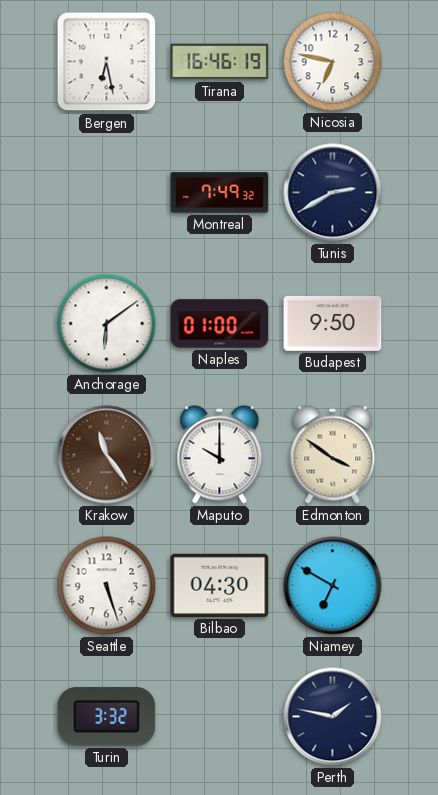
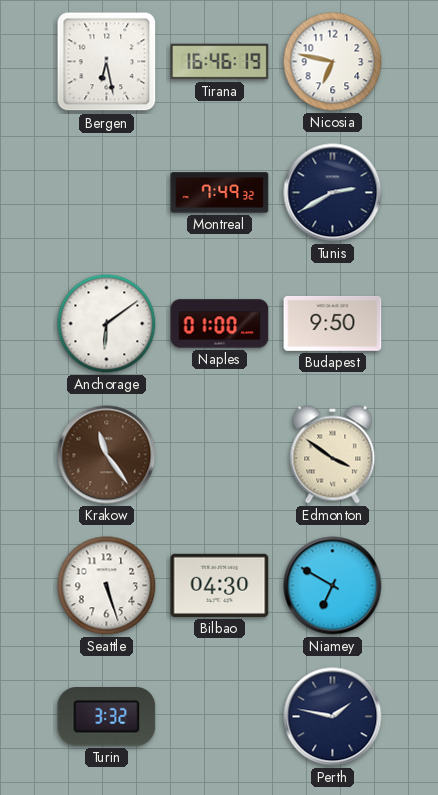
Maputo: 10:00 -> none
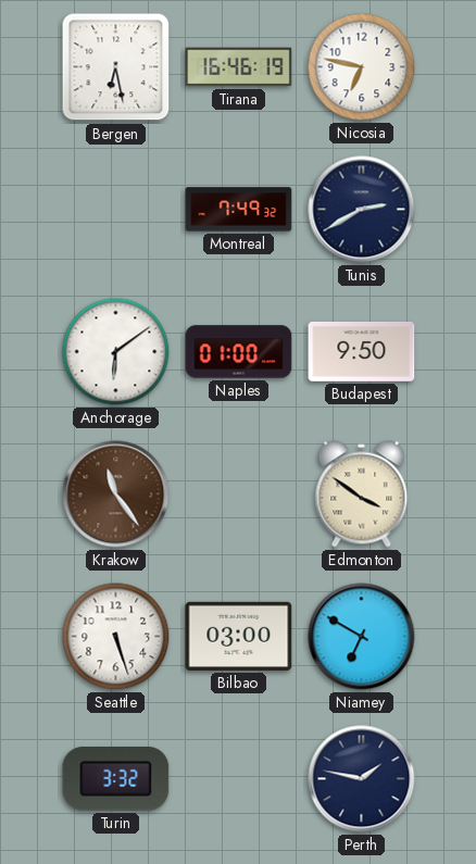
Bilbao: 04:30 -> 03:00
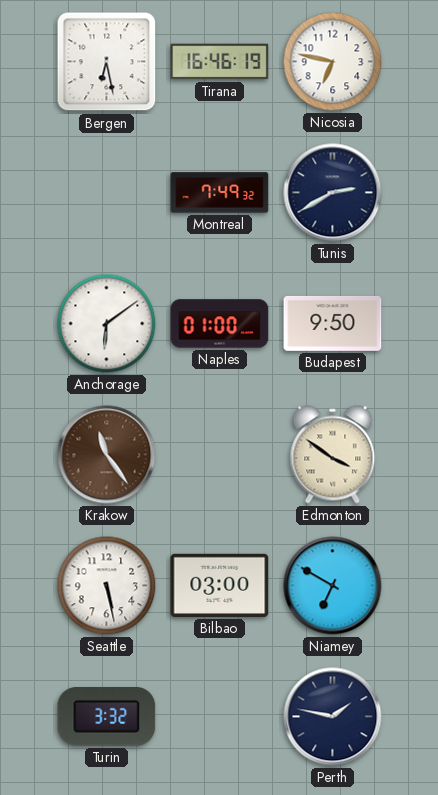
Seattle: 5:27 -> 5:28
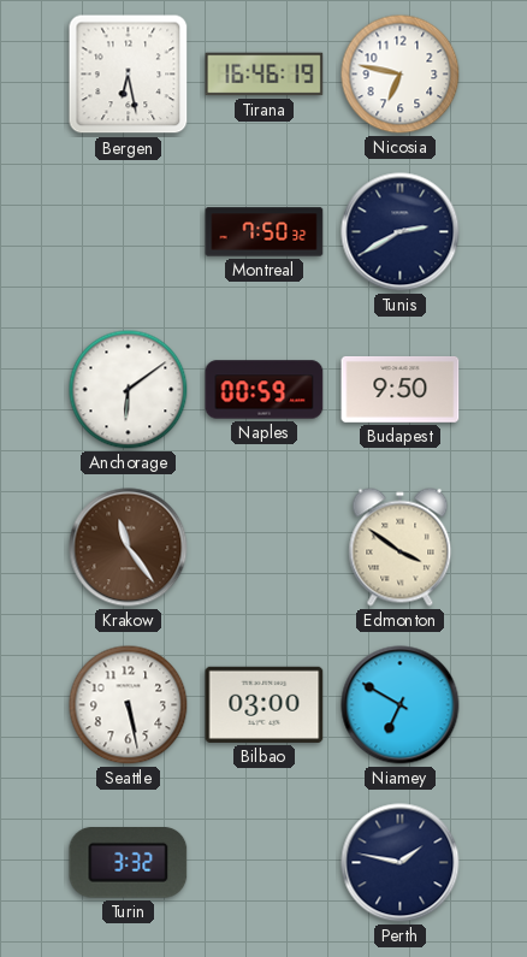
Montreal: 7:49 -> 7:50
Naples: 01:00 -> 00:59
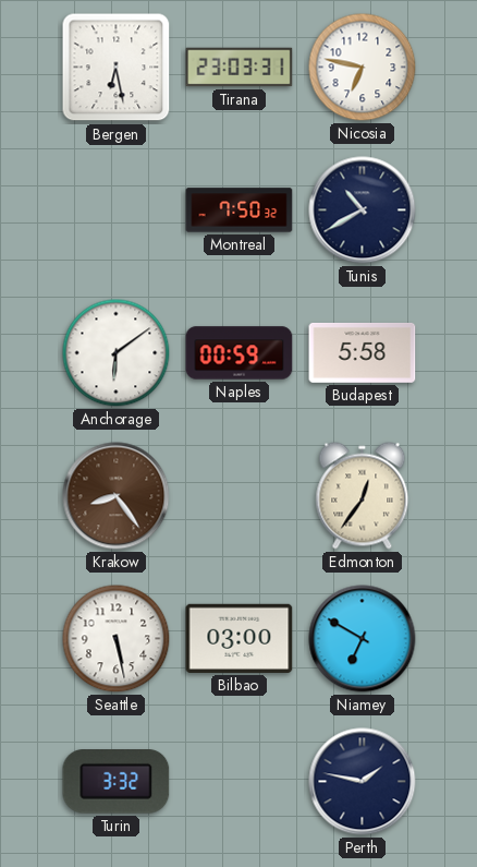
Tirana: 16:46 -> 23:03
Tunis: 2:40 -> 10:40
Budapest: 9:50 -> 5:58
Krakow: 11:24 -> 8:24
Edmonton: 3:51 -> 12:36
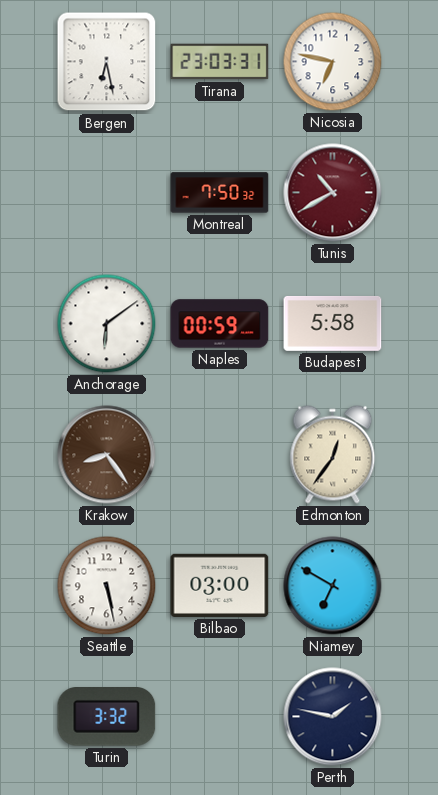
Tunis dial: navy -> burgundy
